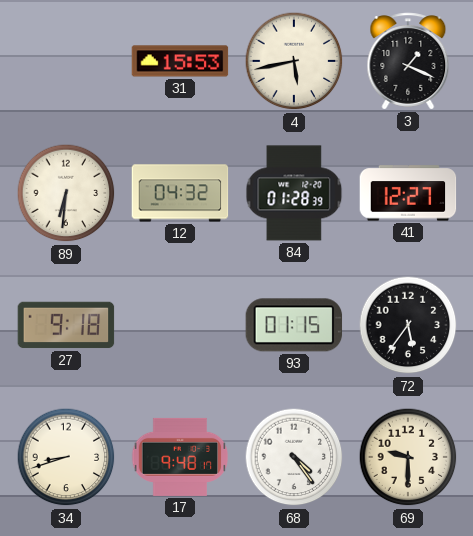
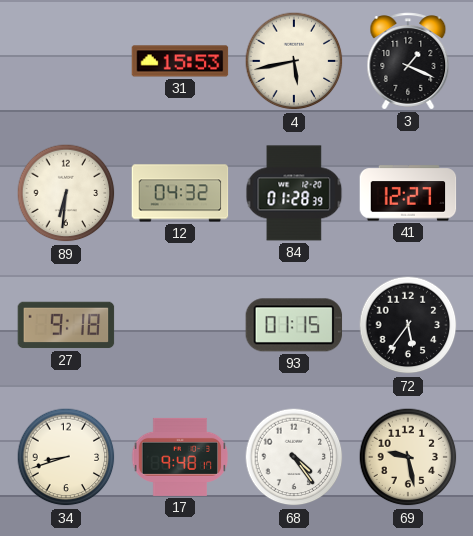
69: 9:30 -> 9:28
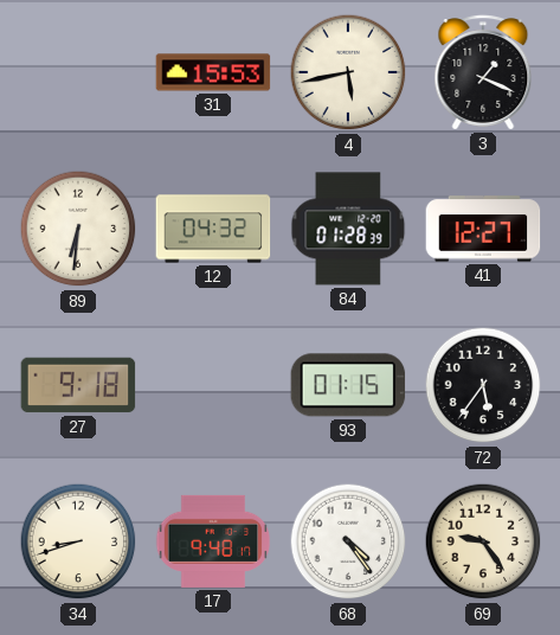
69: 9:28 -> 9:24
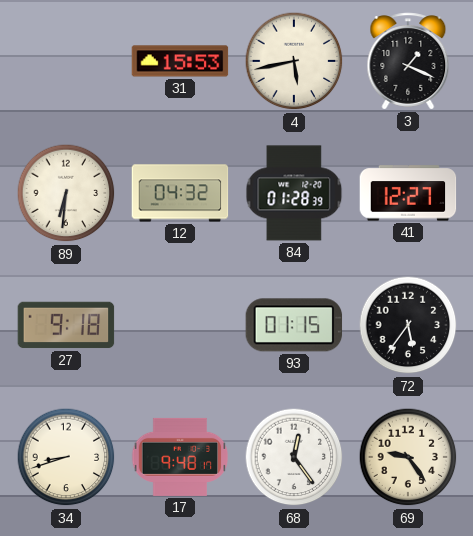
68: 4:24 -> 12:24
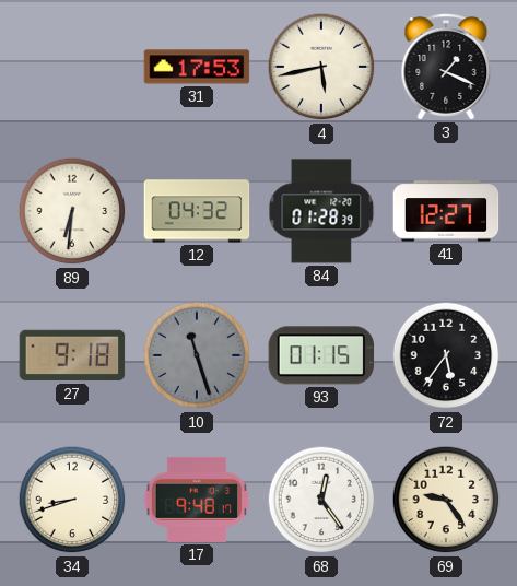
31: 15:53 -> 17:53
10: none -> 11:27
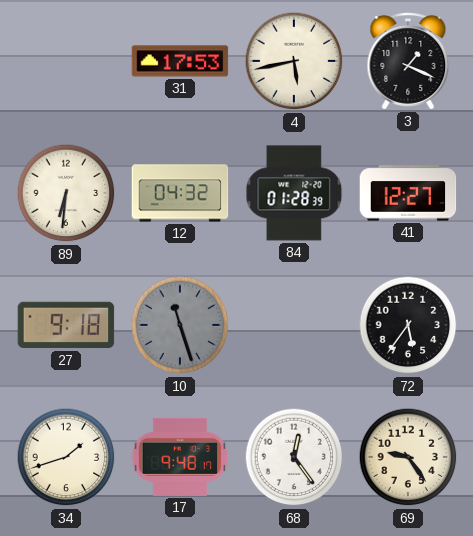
93: 01:15 -> none
34: 8:42 -> 1:42
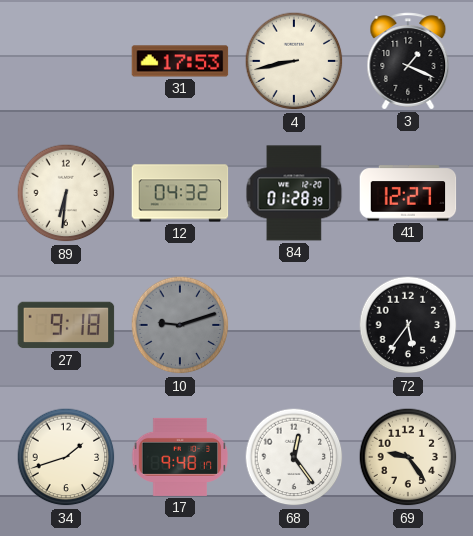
4: 5:43 -> 8:43
10: 11:27 -> 9:12
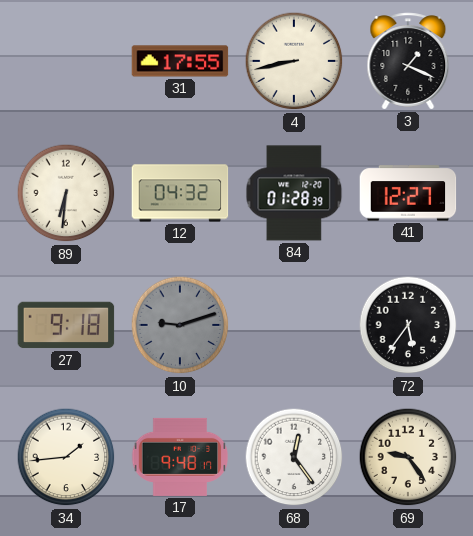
31: 17:53 -> 17:55
34: 1:42 -> 1:44
